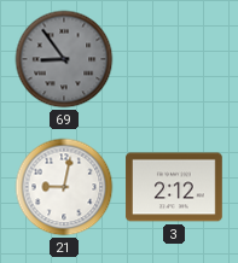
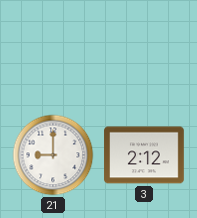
69: 8:54 -> none
21: 9:02 -> 9:00
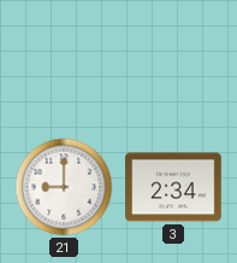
3: 2:12 -> 2:34
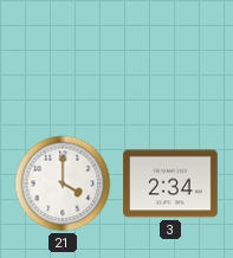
21: 9:00 -> 4:00
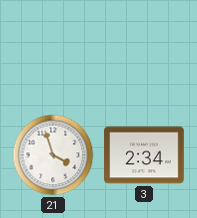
21: 4:00 -> 3:57
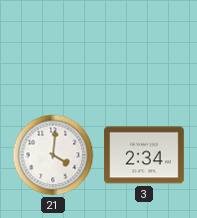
21: 3:57 -> 4:01
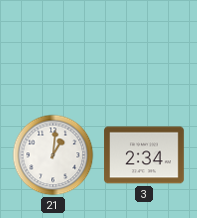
21: 4:01 -> 1:01
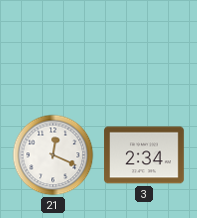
21: 1:01 -> 12:19
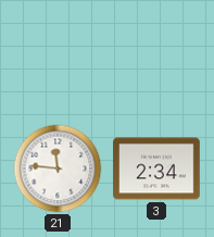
21: 12:19 -> 11:46
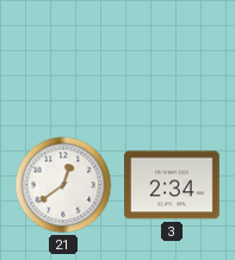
21: 11:46 -> 12:39
